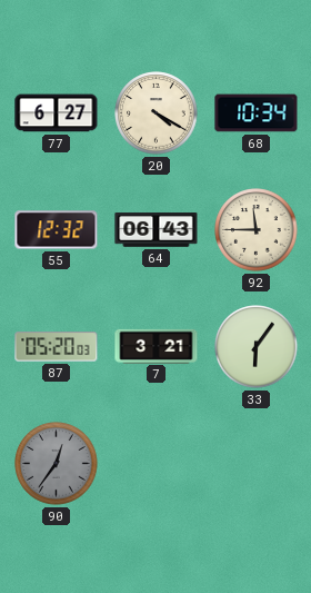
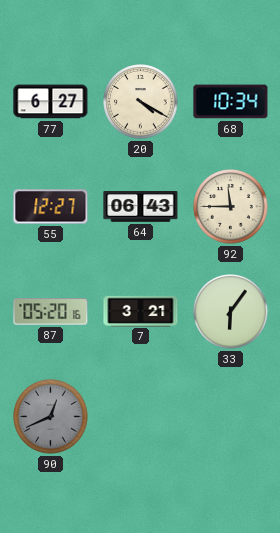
55: 12:32 -> 12:27
87: 05:20:03 -> 05:20:16
90: 12:36 -> 12:41
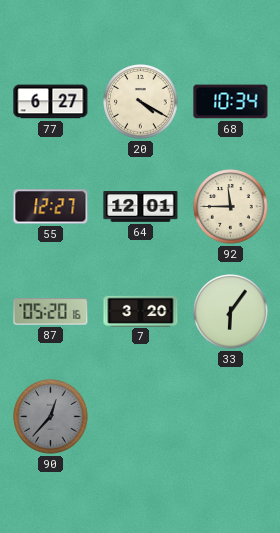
64: 06:43 -> 12:01
7: 3:21 -> 3:20
90: 12:41 -> 12:37
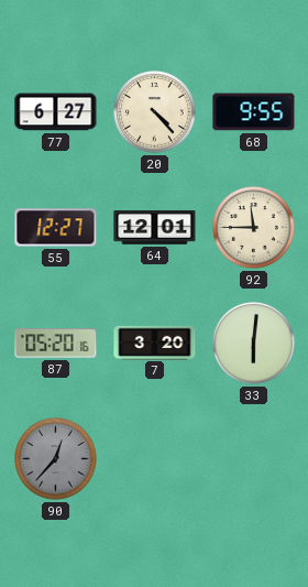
20: 4:20 -> 4:23
68: 10:34 -> 9:55
33: 6:06 -> 6:01
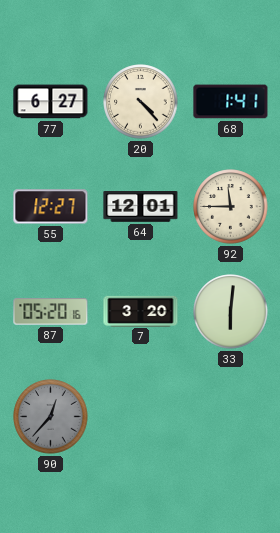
68: 9:55 -> 1:41
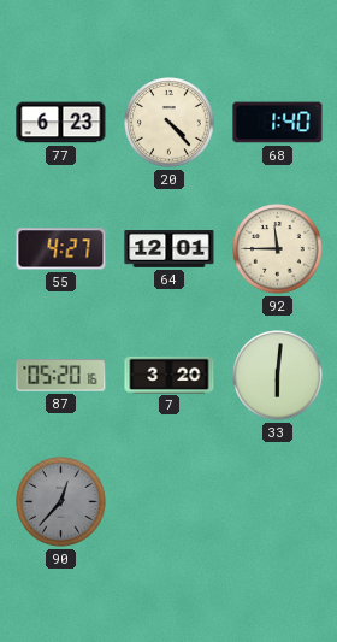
77: 6:27 -> 6:23
68: 1:41 -> 1:40
55: 12:27 -> 4:27
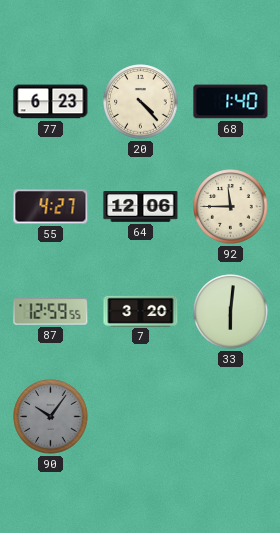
64: 12:01 -> 12:06
87: 05:20 -> 12:59
90: 12:37 -> 10:06
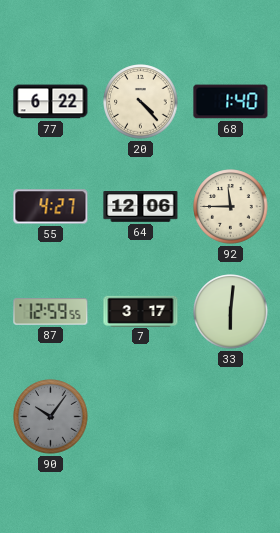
77: 6:23 -> 6:22
7: 3:20 -> 3:17
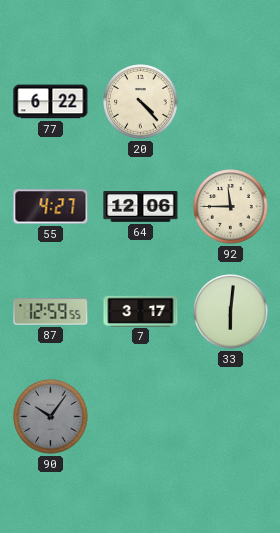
68: 1:40 -> none
